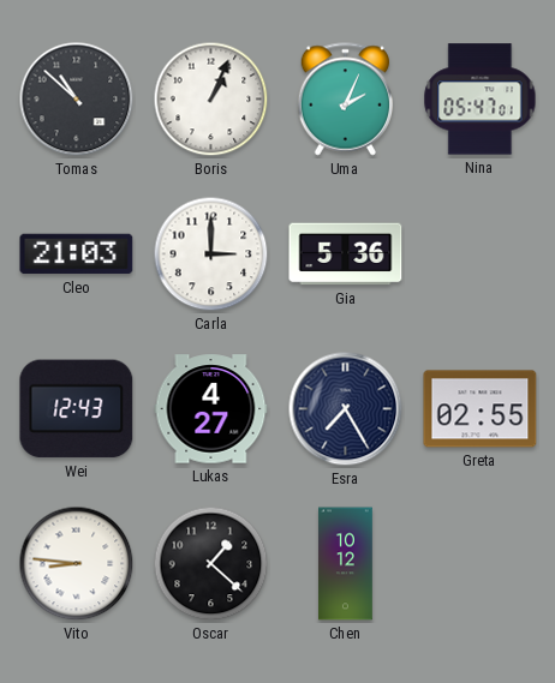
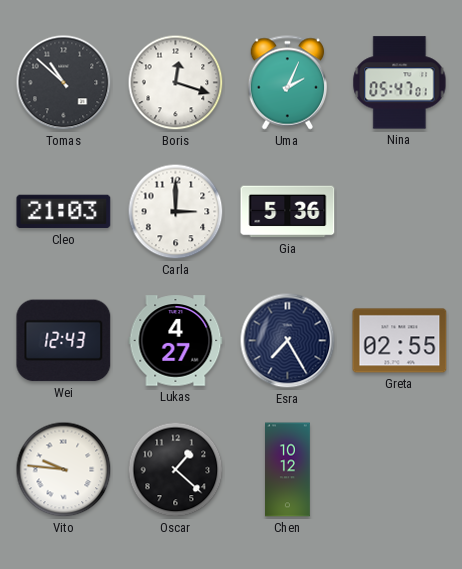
Boris: 1:04 -> 12:18
Vito: 8:46 -> 9:46
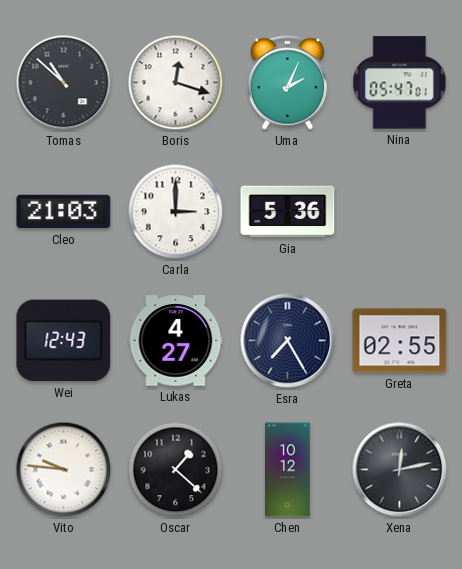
Xena: none -> 12:13
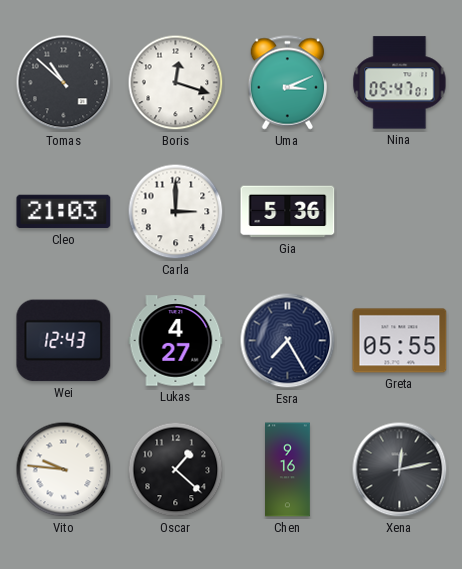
Uma: 2:04 -> 3:11
Greta: 02:55 -> 05:55
Chen: 10:12 -> 9:16
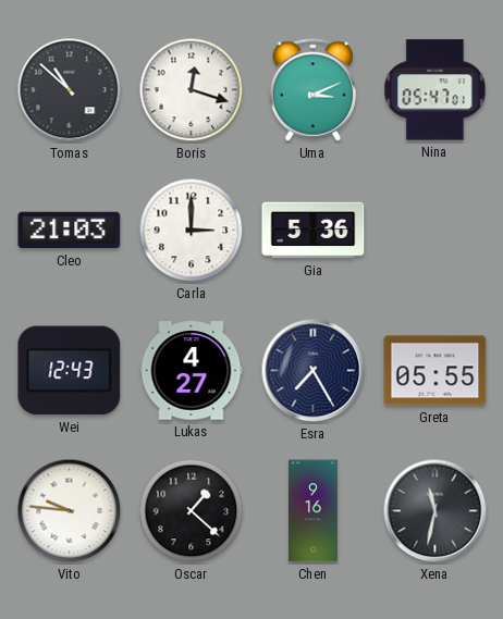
Xena: 12:13 -> 11:32
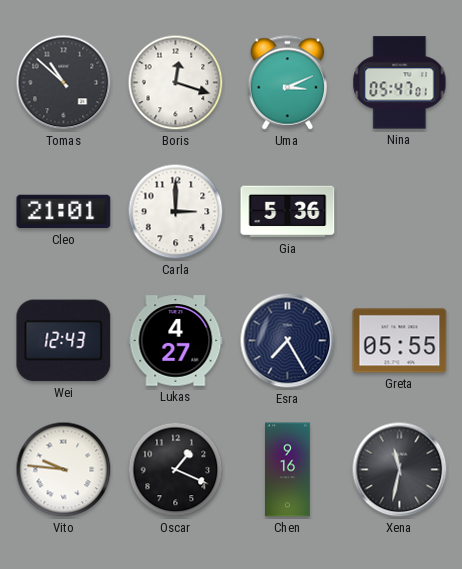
Cleo: 21:03 -> 21:01
Oscar: 1:22 -> 1:19
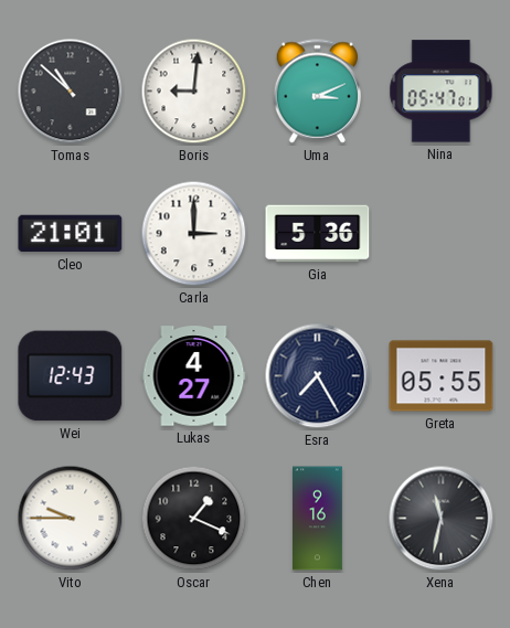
Boris: 12:18 -> 9:01
Vito: 9:46 -> 9:45
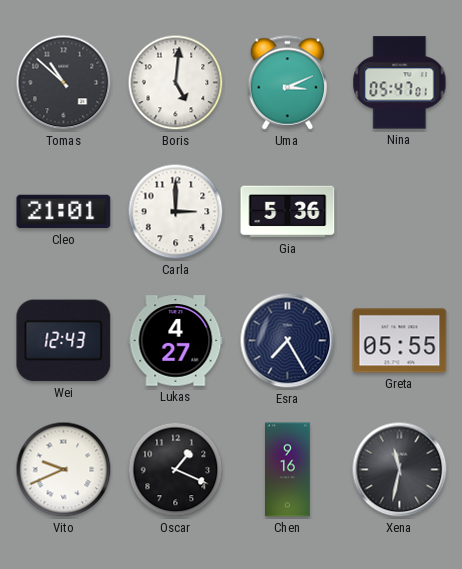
Boris: 9:01 -> 5:01
Vito: 9:45 -> 9:41
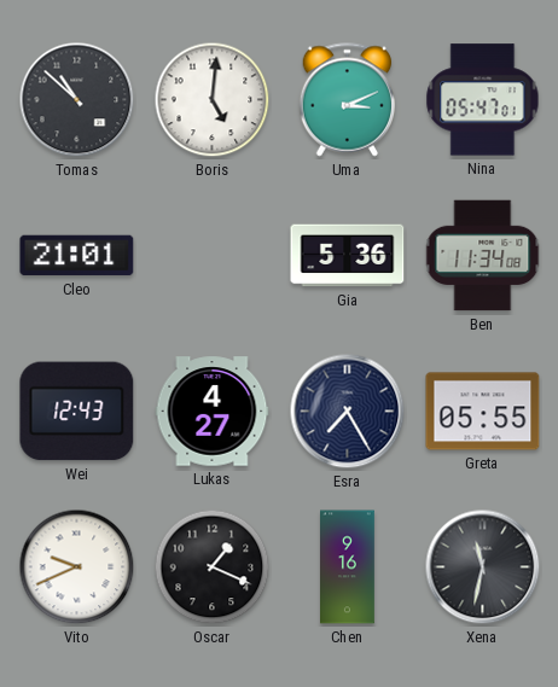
Carla: 3:00 -> none
Ben: none -> 11:34
